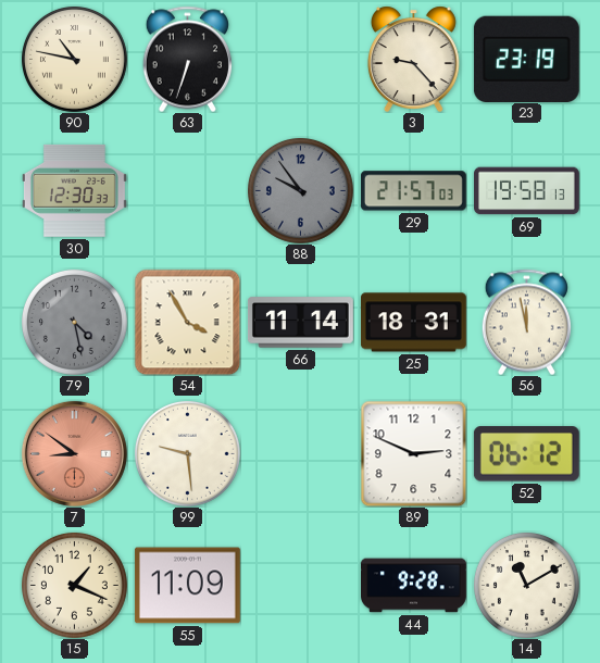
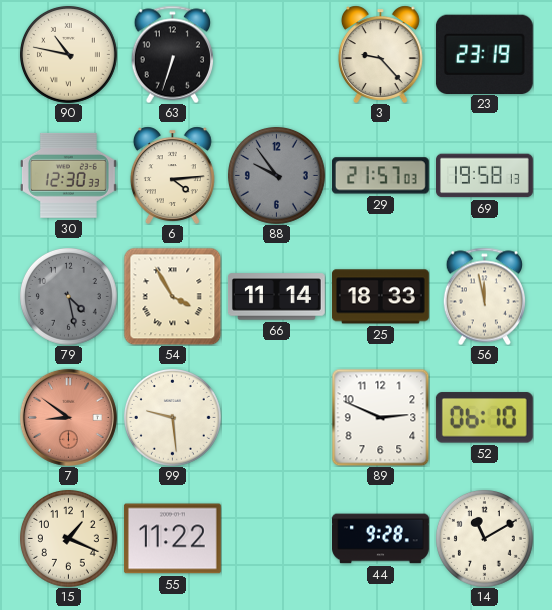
6: none -> 4:14
25: 18:31 -> 18:33
52: 06:12 -> 06:10
55: 11:09 -> 11:22
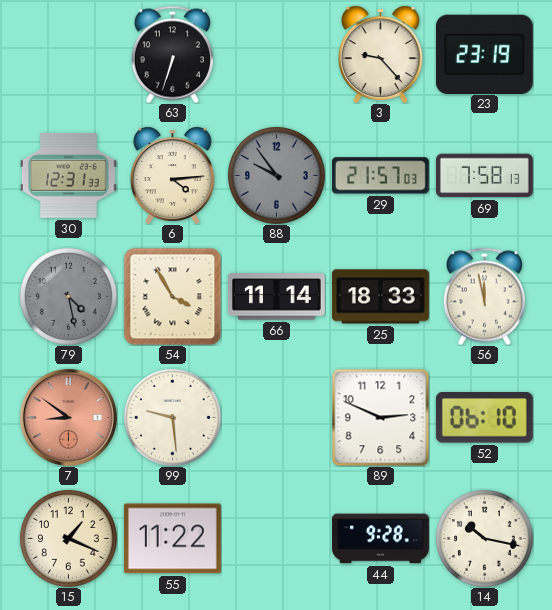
90: 10:47 -> none
30: 12:30 -> 12:31
69: 19:58 -> 7:58
14: 11:10 -> 10:17
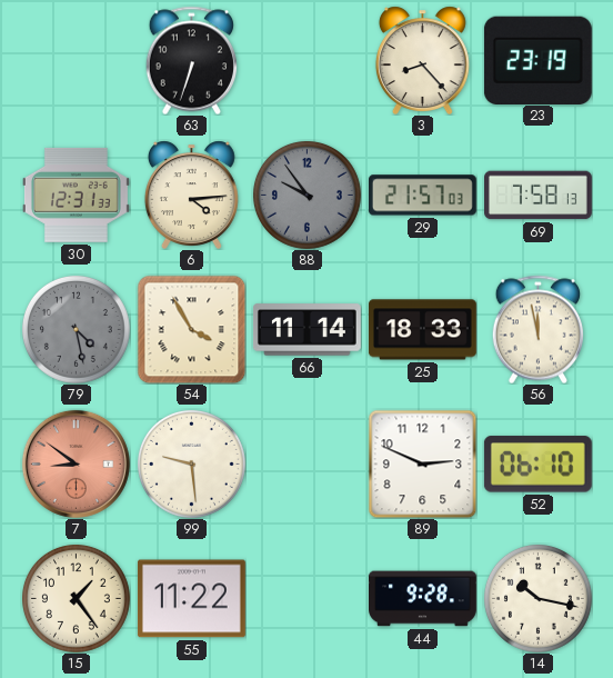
3: 9:23 -> 8:23
15: 1:19 -> 1:24
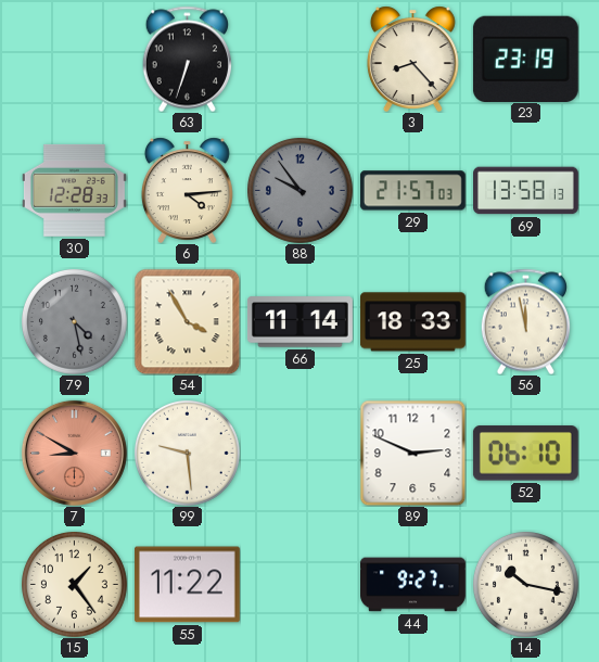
30: 12:31 -> 12:28
69: 7:58 -> 13:58
7: 8:51 -> 8:50
44: 9:28 -> 9:27
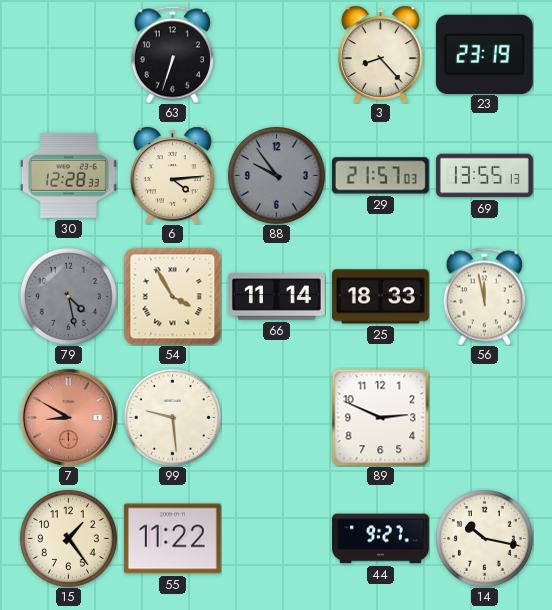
69: 13:58 -> 13:55
52: 06:10 -> none
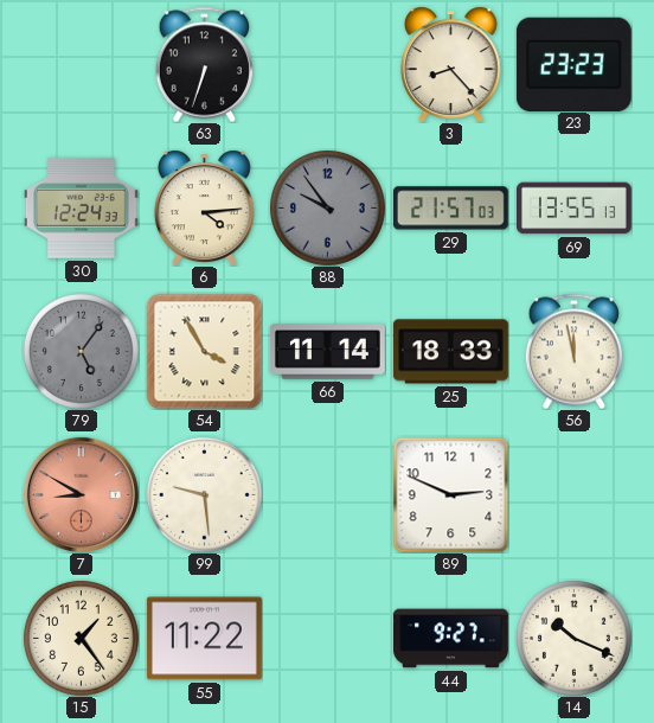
23: 23:19 -> 23:23
30: 12:28 -> 12:24
79: 4:28 -> 5:06
14: 10:17 -> 10:19
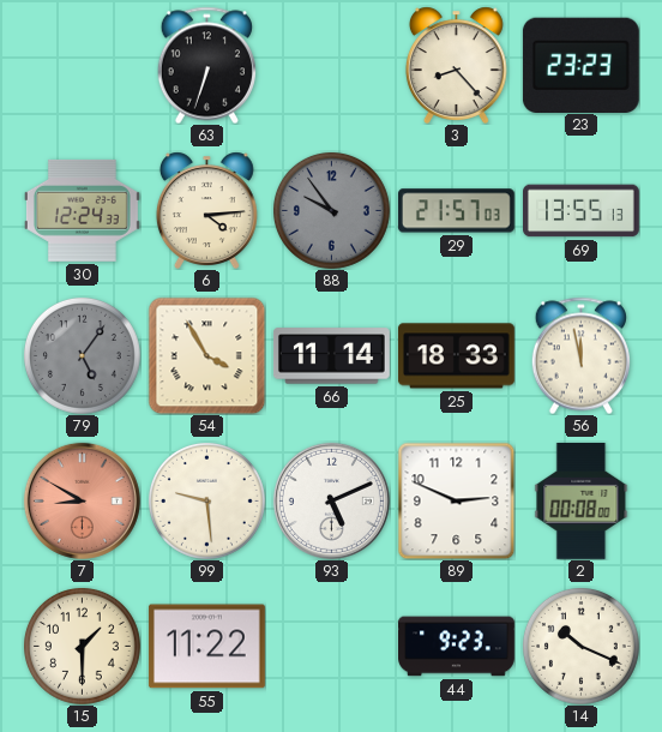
93: none -> 5:11
2: none -> 00:08
15: 1:24 -> 1:30
44: 9:27 -> 9:23
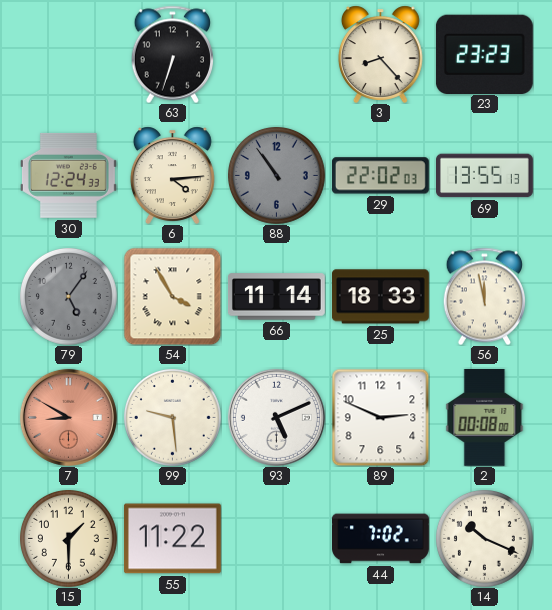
88: 9:54 -> 10:54
29: 21:57 -> 22:02
44: 9:23 -> 7:02
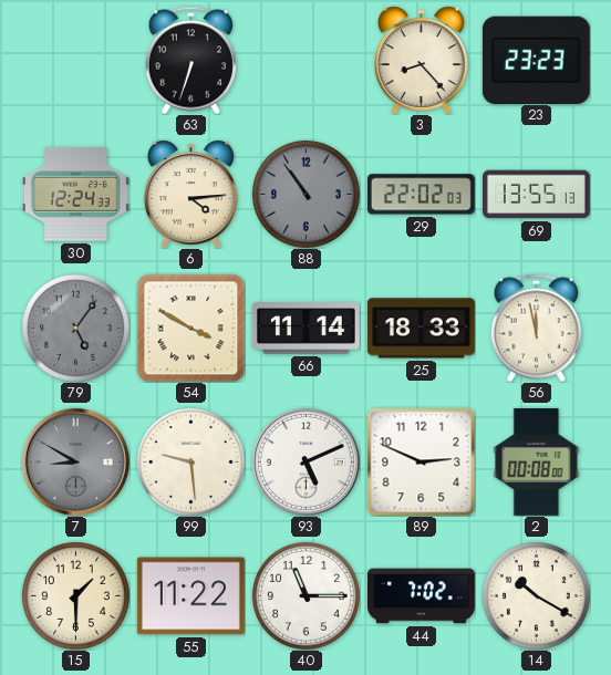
54: 3:55 -> 3:50
7 dial: salmon -> grey
40: none -> 11:15
14: 10:19 -> 10:20
